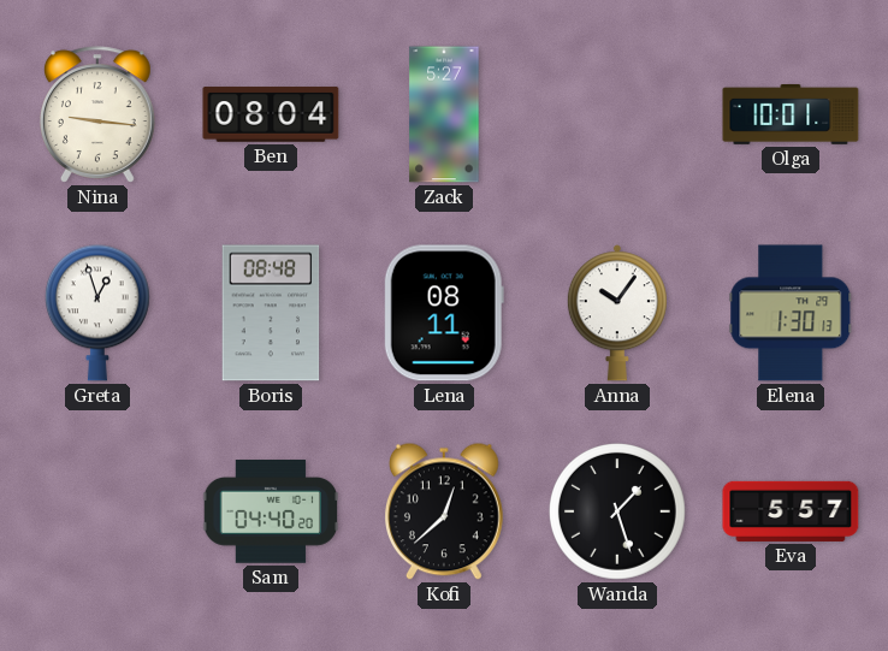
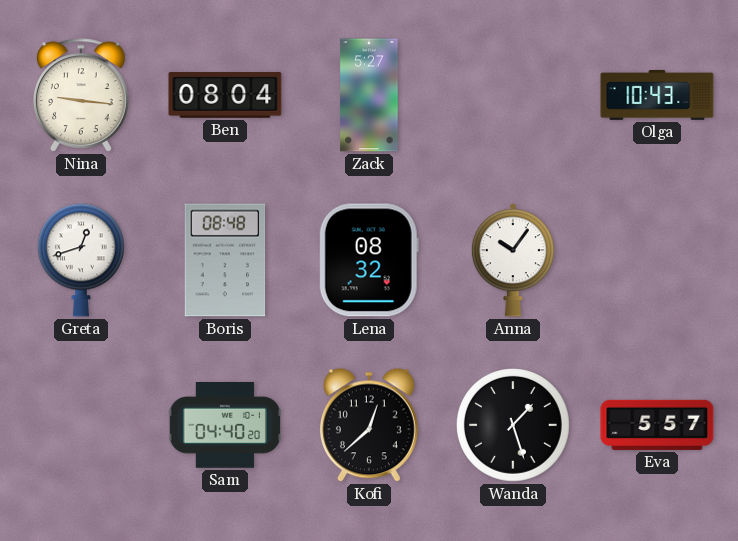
Olga: 10:01 -> 10:43
Greta: 12:57 -> 12:42
Lena: 08:11 -> 08:32
Elena: 1:30 -> none
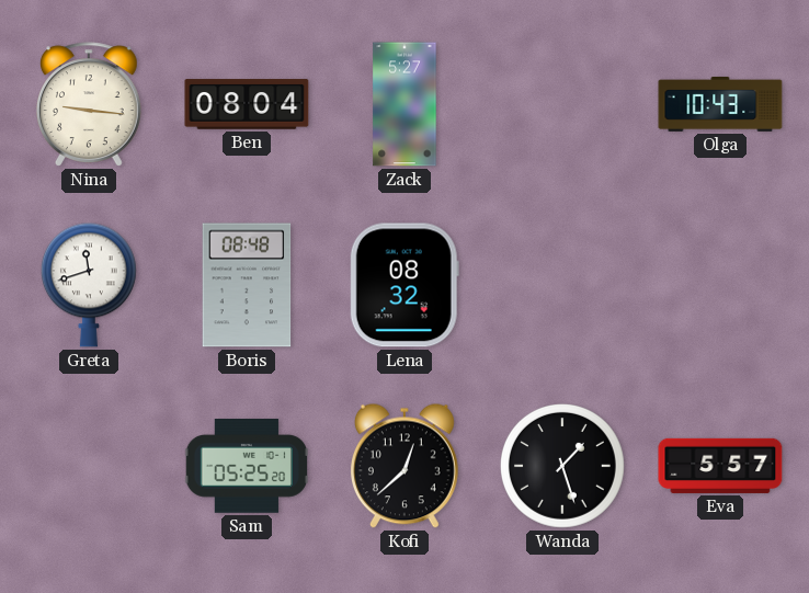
Greta: 12:42 -> 11:42
Anna: 10:06 -> none
Sam: 04:40 -> 05:25
